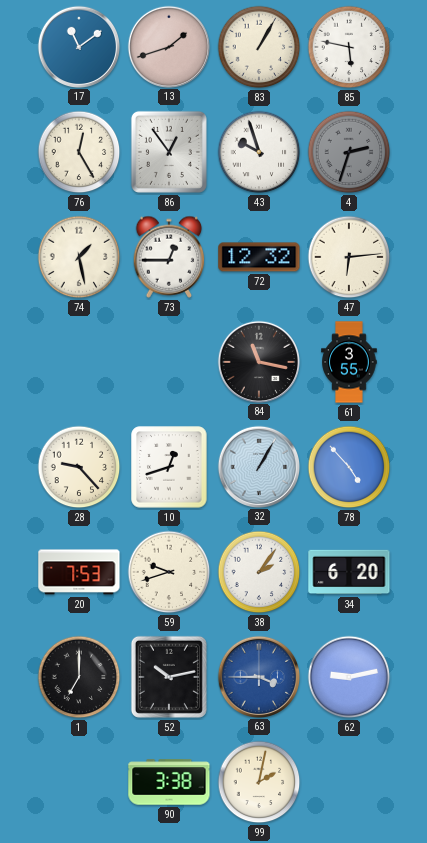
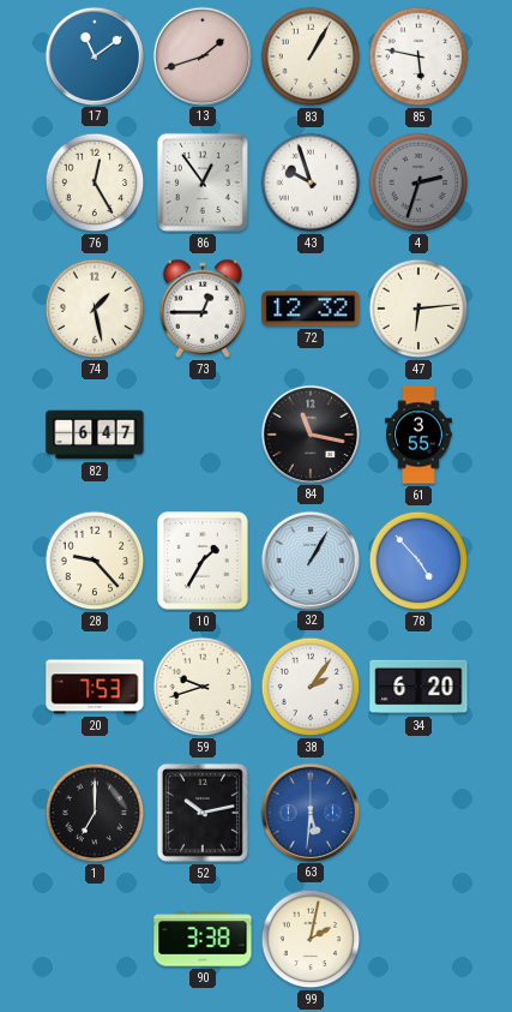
82: none -> 6:47
10: 12:42 -> 1:35
63: 3:45 -> 5:31
62: 9:13 -> none
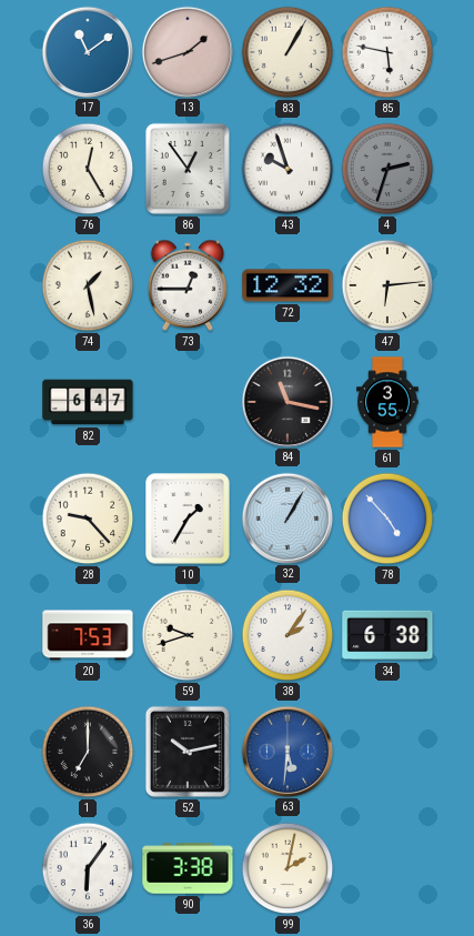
34: 6:20 -> 6:38
36: none -> 6:06
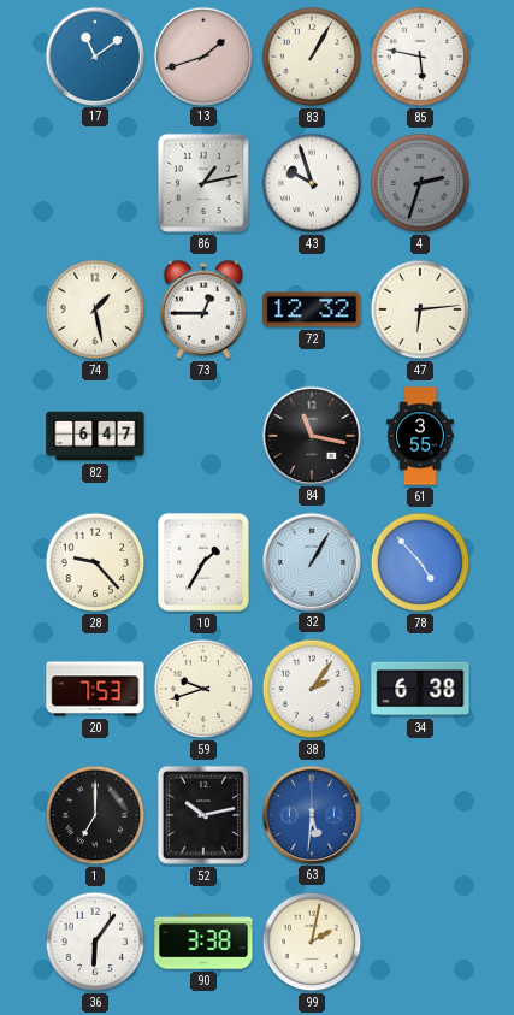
76: 12:25 -> none
86: 12:54 -> 1:13
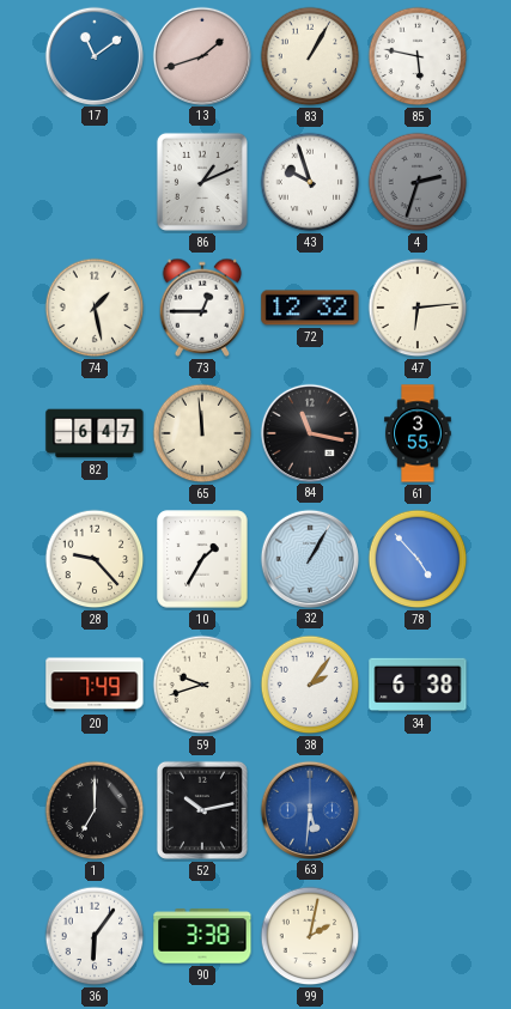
86: 1:13 -> 1:11
65: none -> 11:59
20: 7:53 -> 7:49
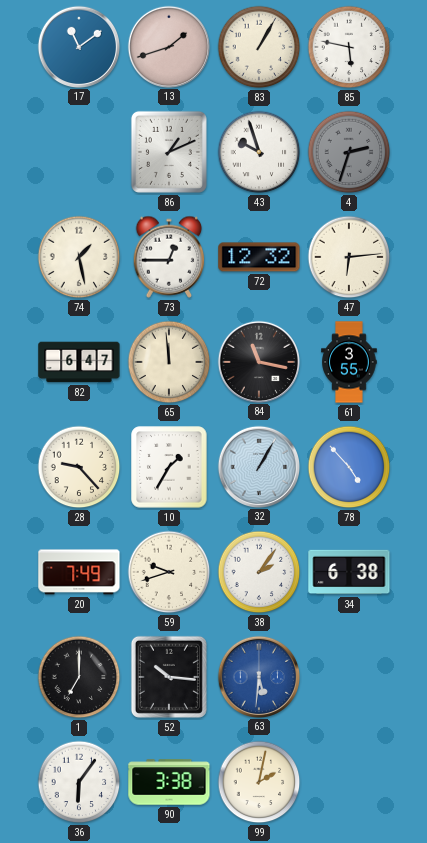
52: 10:13 -> 10:16
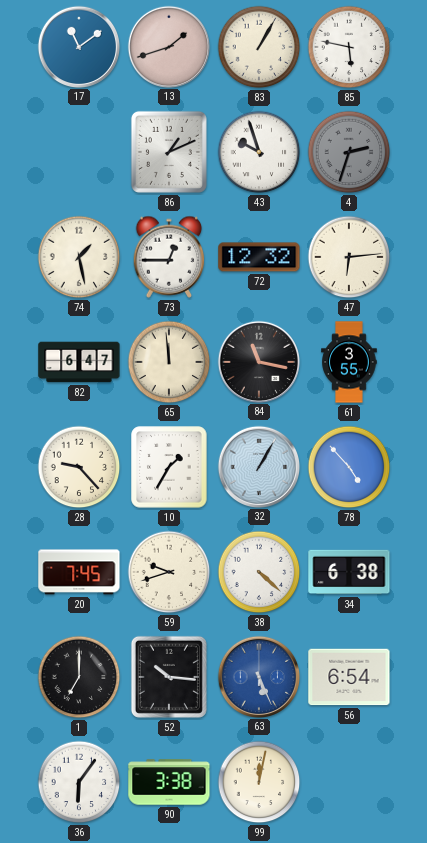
20: 7:49 -> 7:45
38: 2:06 -> 4:22
63: 5:31 -> 5:26
56: none -> 6:54
99: 2:02 -> 12:02
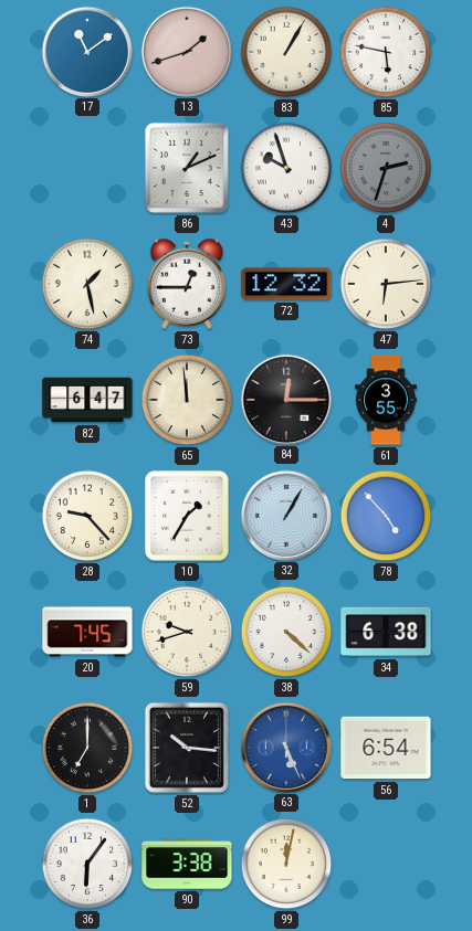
84: 11:17 -> 12:15
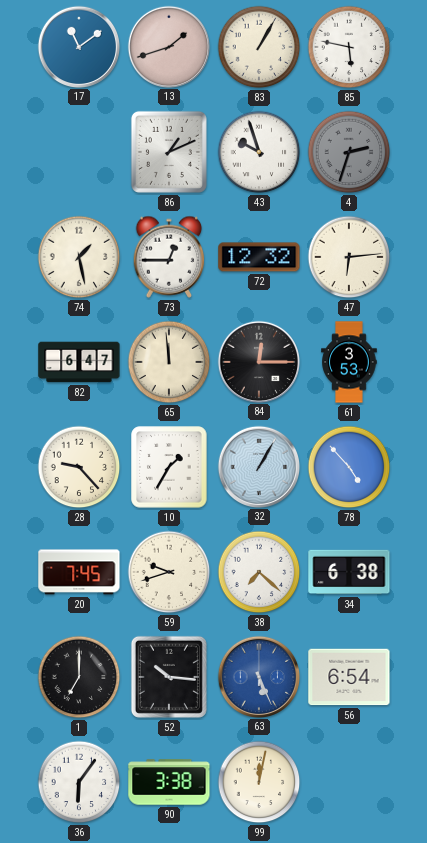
61: 3:55 -> 3:53
38: 4:22 -> 7:22
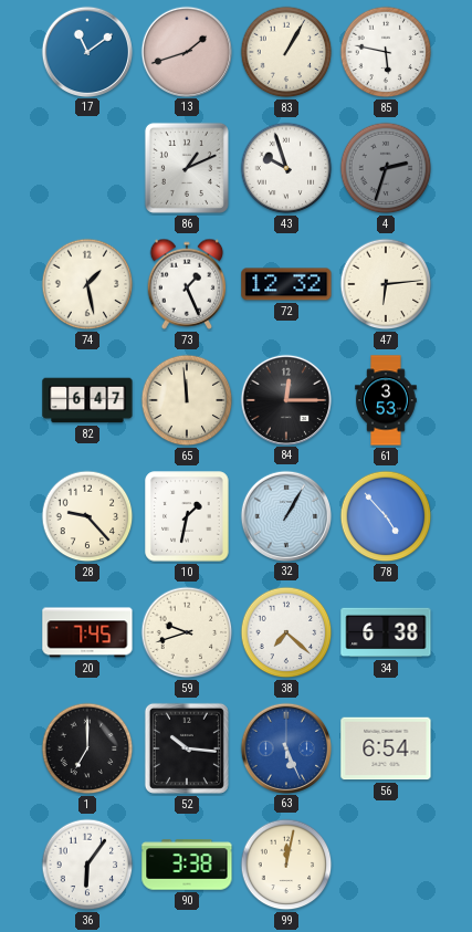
73: 12:45 -> 1:26
10: 1:35 -> 1:32
